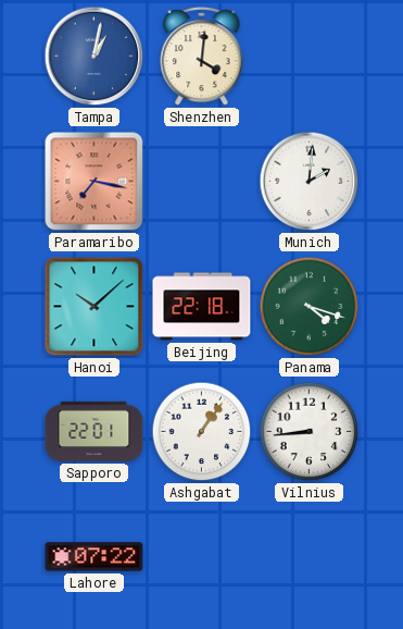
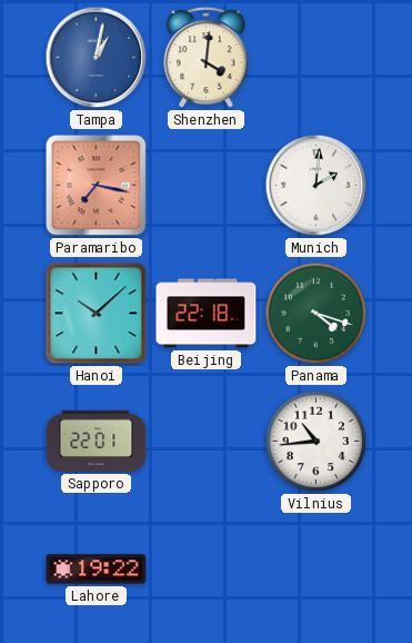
Ashgabat: 1:06 -> none
Vilnius: 8:44 -> 10:44
Lahore: 07:22 -> 19:22
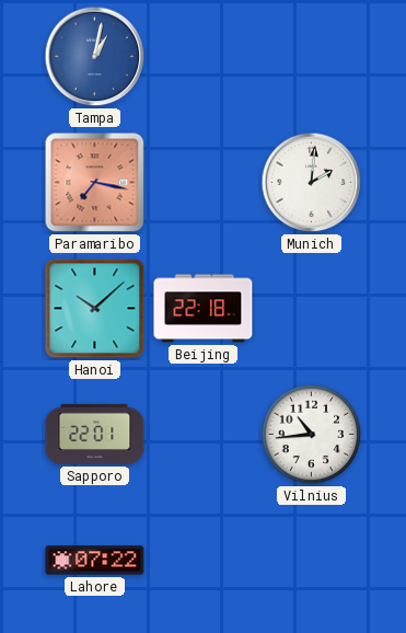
Shenzhen: 4:01 -> none
Panama: 4:18 -> none
Lahore: 19:22 -> 07:22
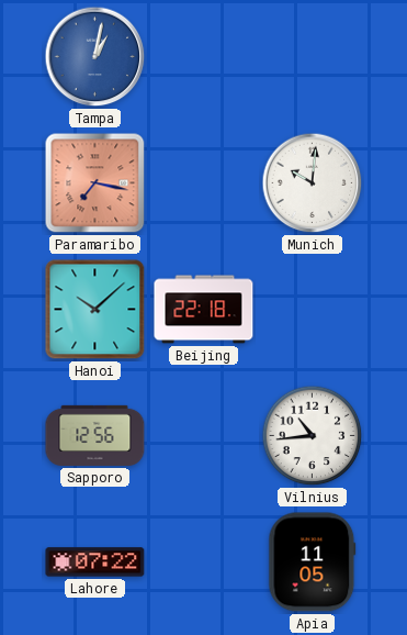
Munich: 2:01 -> 10:01
Sapporo: 22:01 -> 12:56
Apia: none -> 11:05
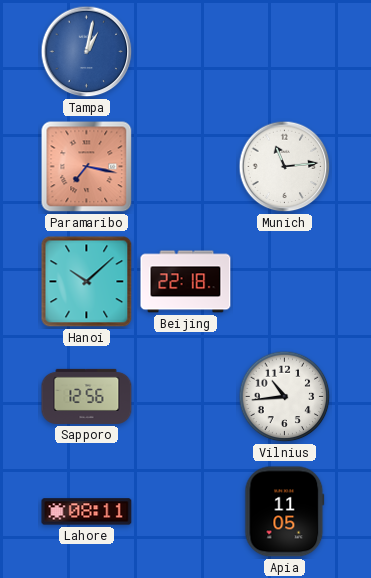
Munich: 10:01 -> 11:14
Lahore: 07:22 -> 08:11
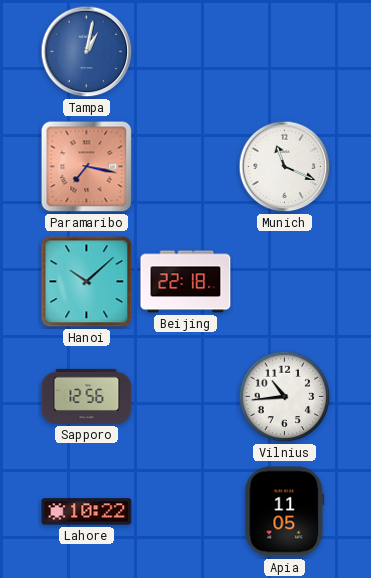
Munich: 11:14 -> 11:19
Lahore: 08:11 -> 10:22
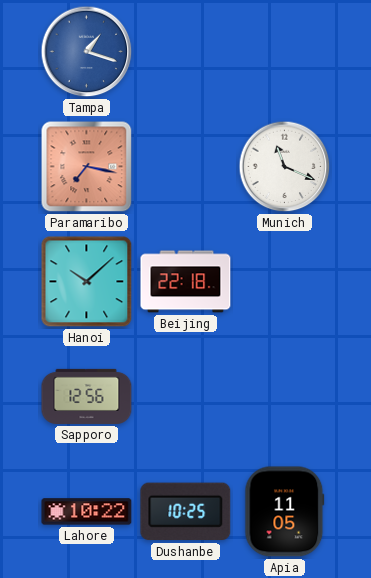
Tampa: 1:02 -> 1:18
Vilnius: 10:44 -> none
Dushanbe: none -> 10:25
